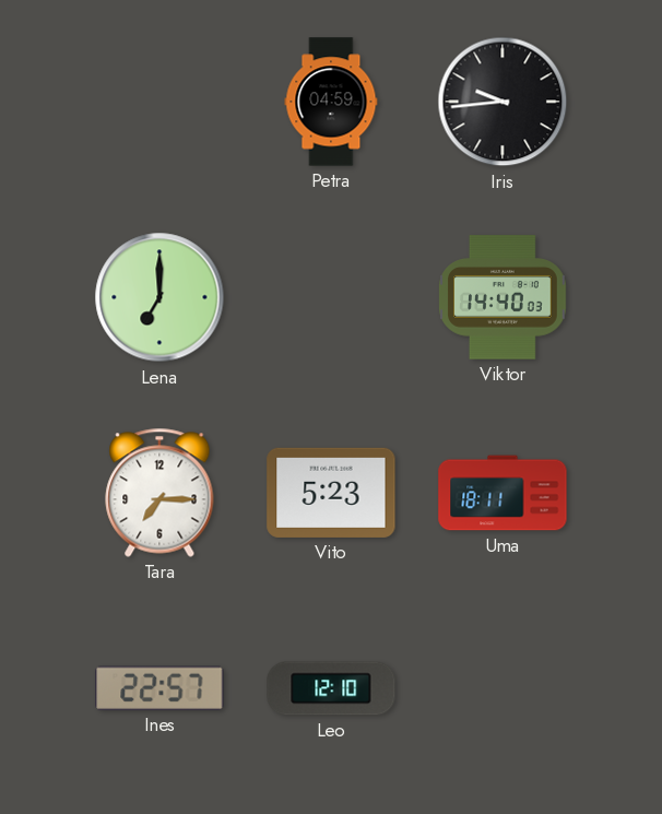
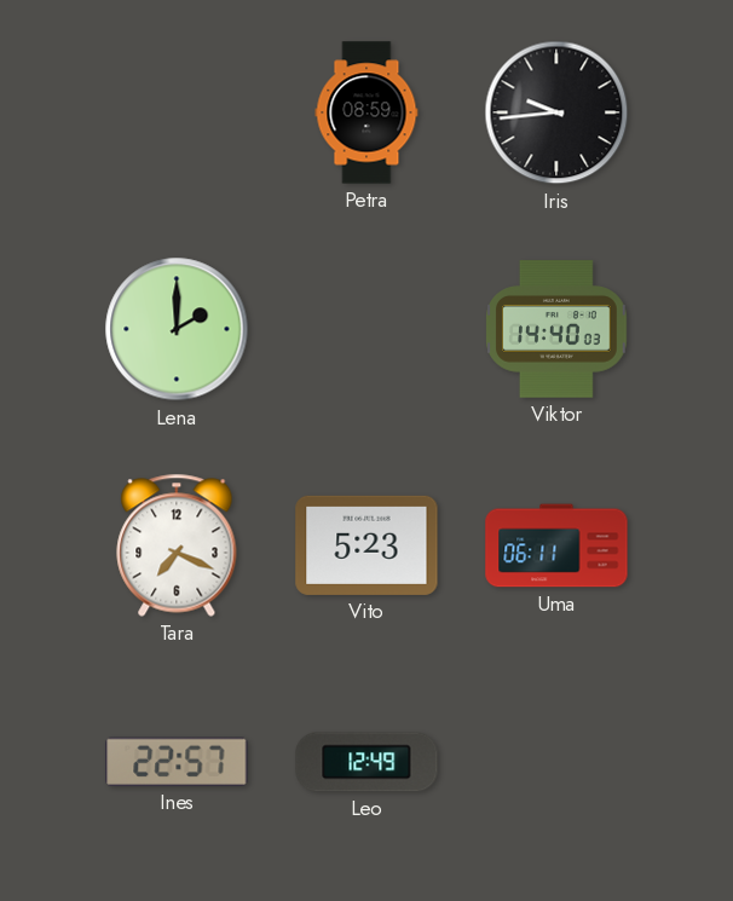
Petra: 04:59 -> 08:59
Lena: 7:00 -> 2:00
Tara: 7:15 -> 7:19
Uma: 18:11 -> 06:11
Leo: 12:10 -> 12:49
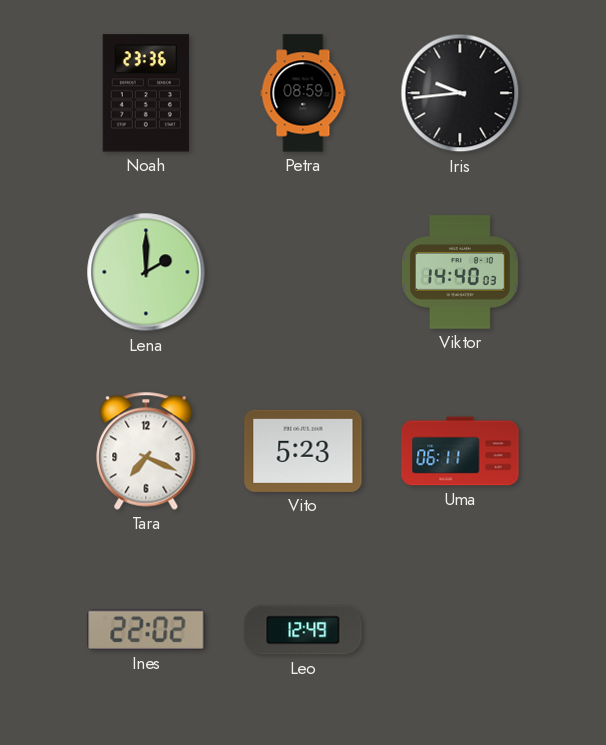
Noah: none -> 23:36
Ines: 22:57 -> 22:02
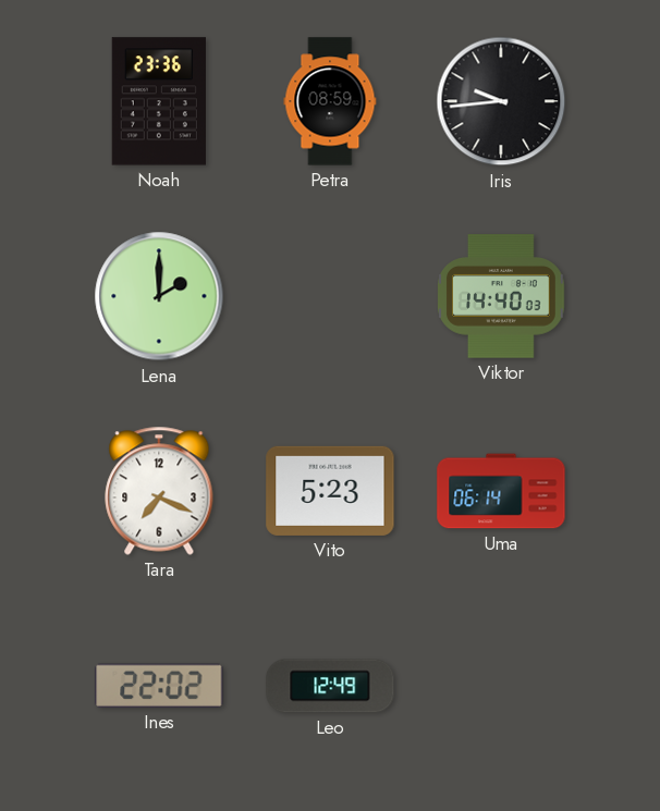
Uma: 06:11 -> 06:14
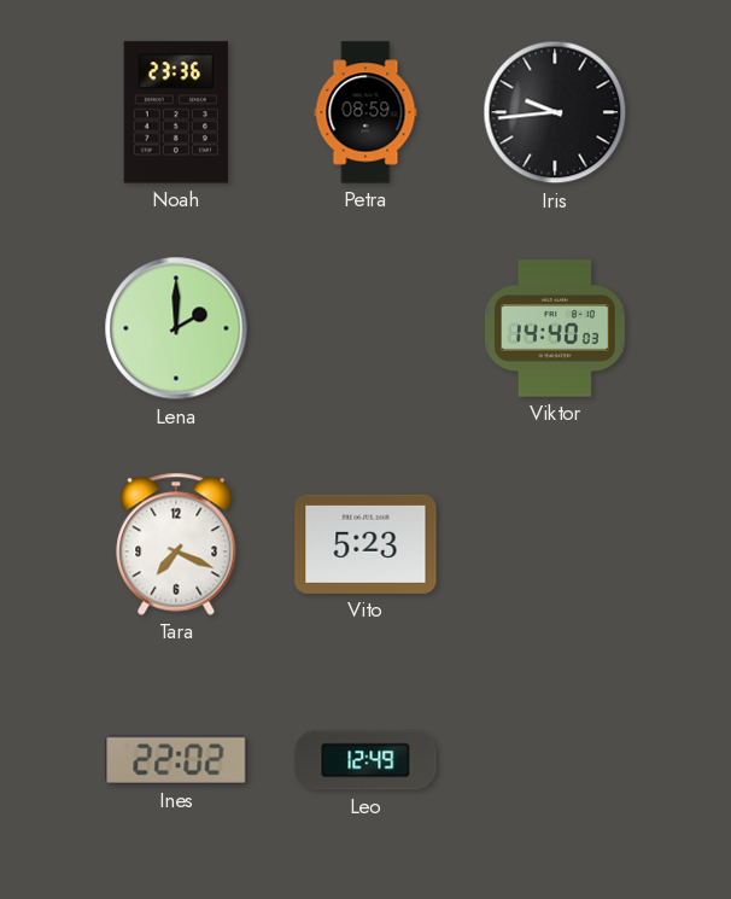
Uma: 06:14 -> none
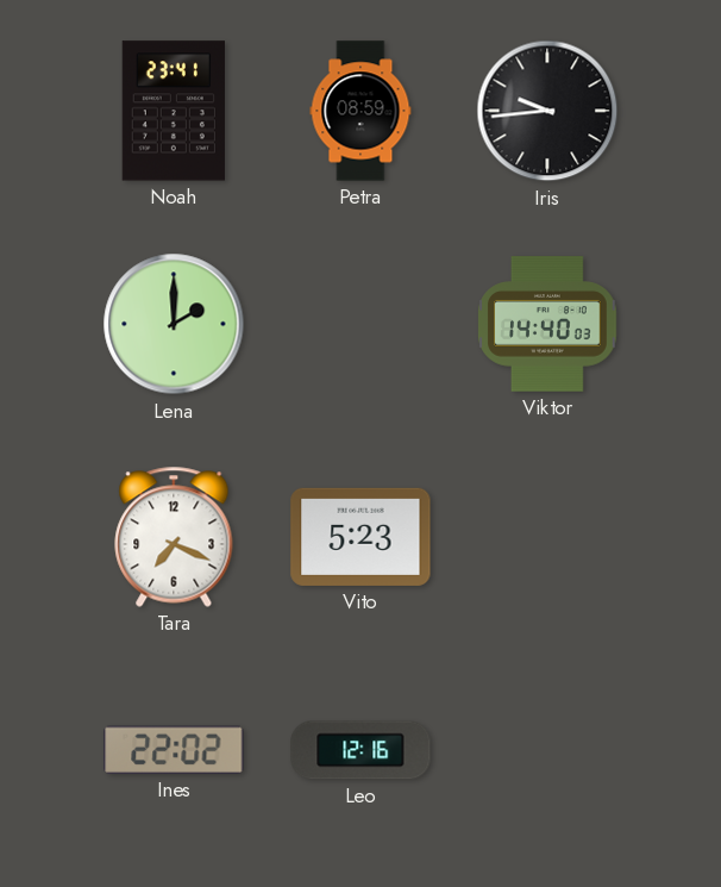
Noah: 23:36 -> 23:41
Leo: 12:49 -> 12:16
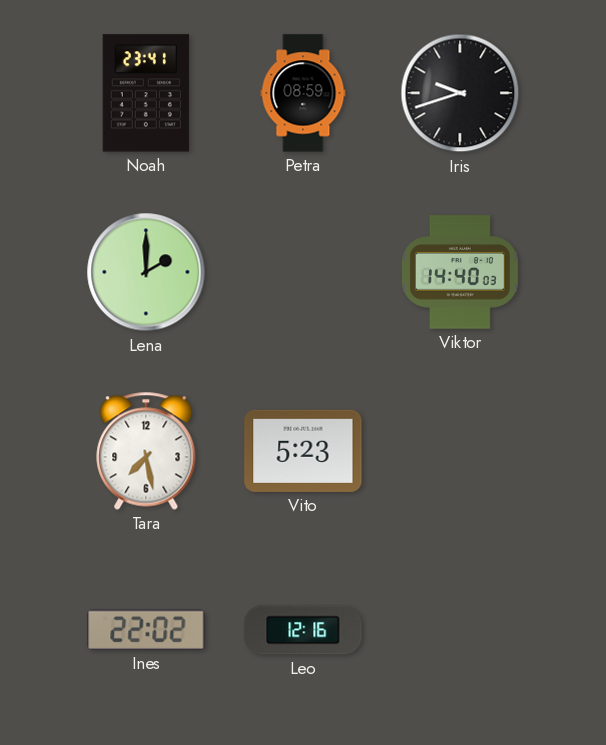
Iris: 9:44 -> 9:42
Tara: 7:19 -> 7:28
